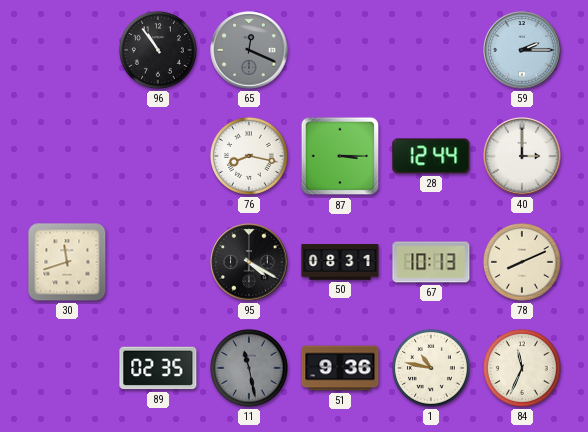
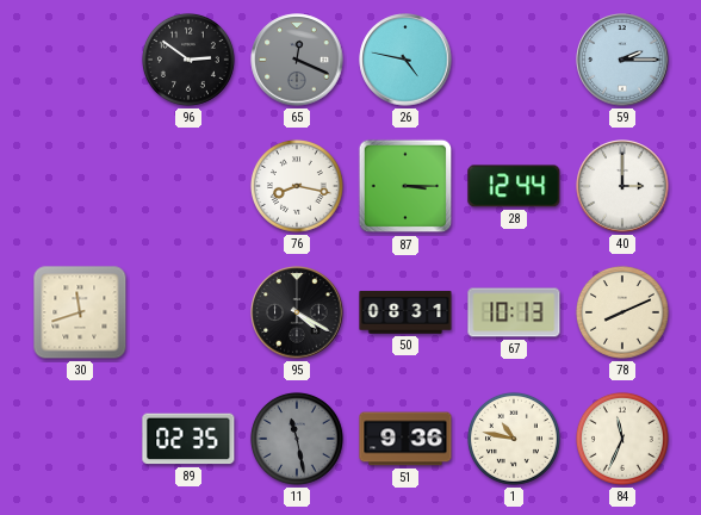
96: 10:54 -> 2:51
26: none -> 4:47
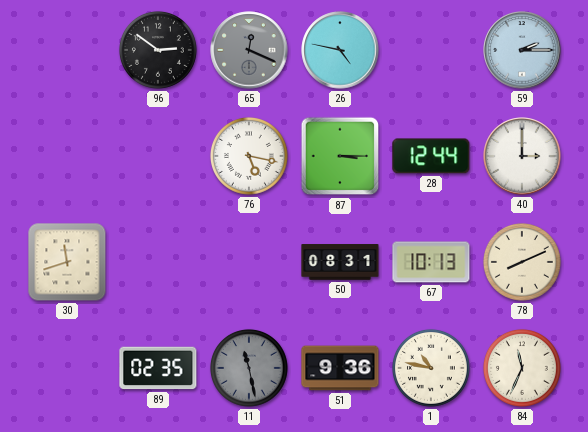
76: 8:17 -> 5:17
95: 4:20 -> none
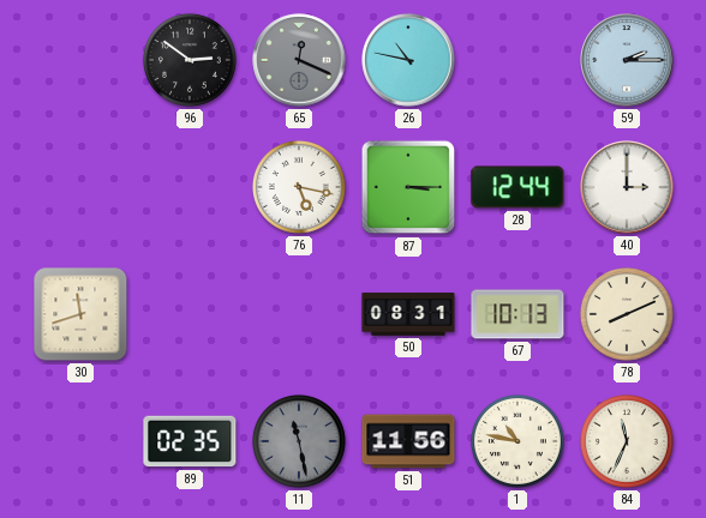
26: 4:47 -> 10:47
51: 9:36 -> 11:56
